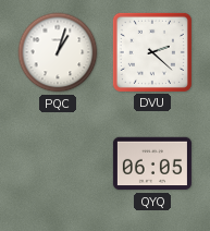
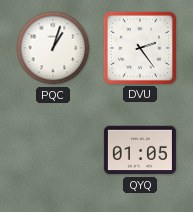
DVU: 2:22 -> 2:24
QYQ: 06:05 -> 01:05
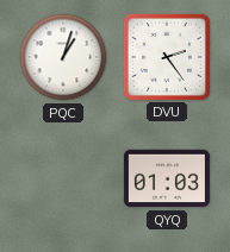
QYQ: 01:05 -> 01:03
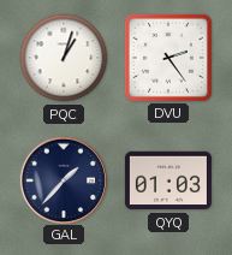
GAL: none -> 1:37
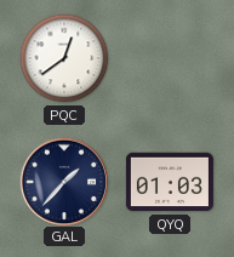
PQC: 1:03 -> 12:39
DVU: 2:24 -> none
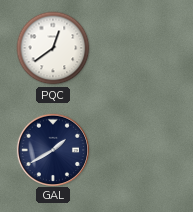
GAL: 1:37 -> 1:40
QYQ: 01:03 -> none
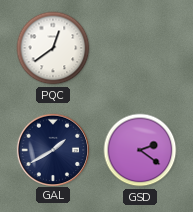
GSD: none -> 2:21
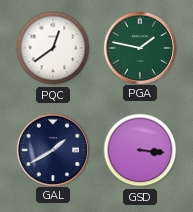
PGA: none -> 1:47
GSD: 2:21 -> 3:16
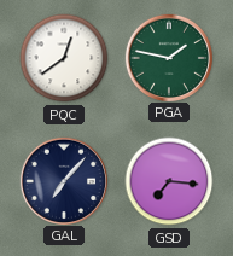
GAL: 1:40 -> 7:07
GSD: 3:16 -> 7:16
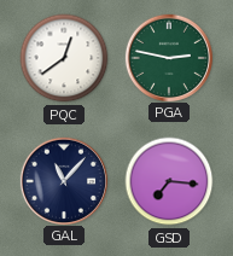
PGA: 1:47 -> 2:47
GAL: 7:07 -> 11:07
